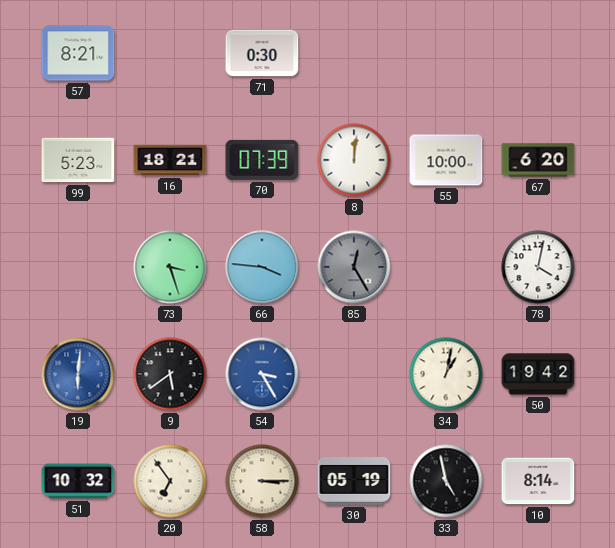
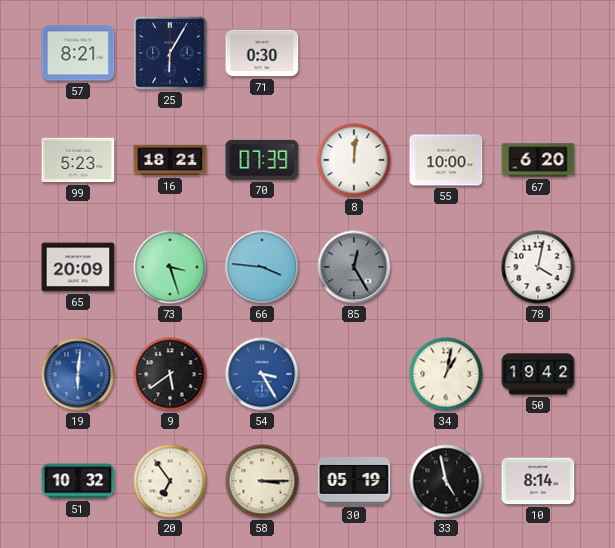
25: none -> 6:05
65: none -> 20:09
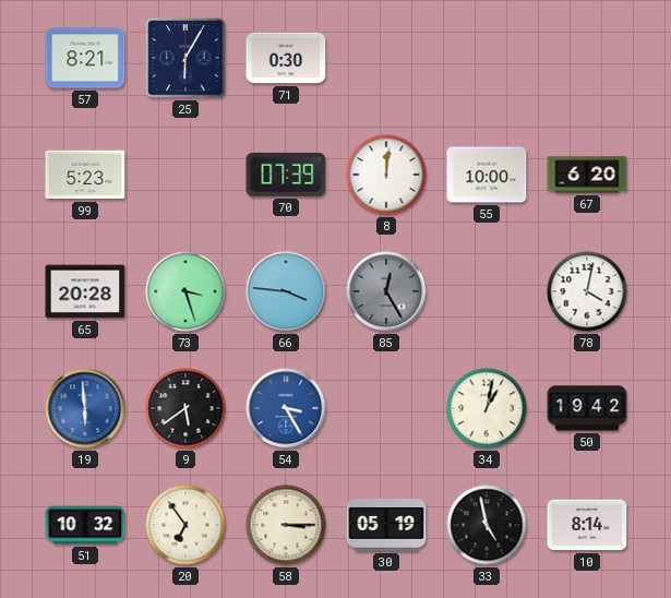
16: 18:21 -> none
65: 20:09 -> 20:28
19: 6:01 -> 5:59
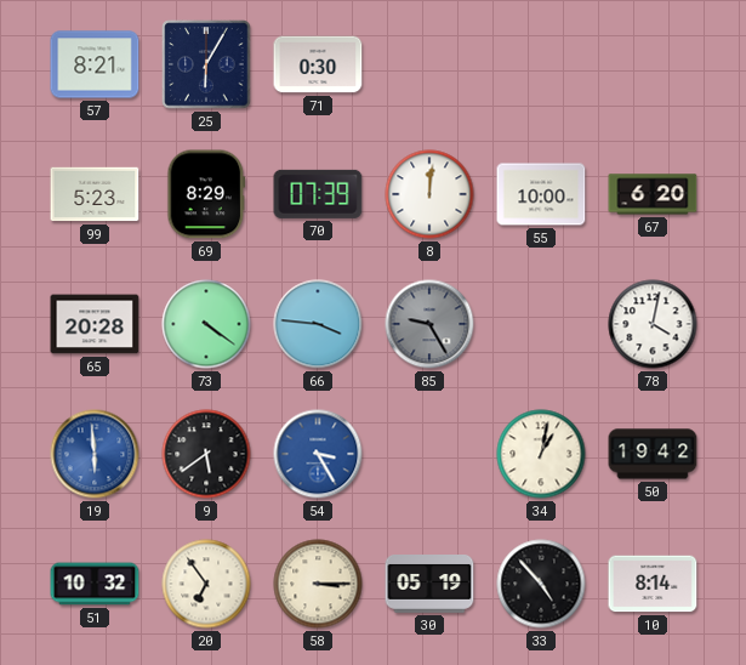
69: none -> 8:29
73: 3:27 -> 4:21
85: 12:25 -> 9:25
33: 4:58 -> 4:53
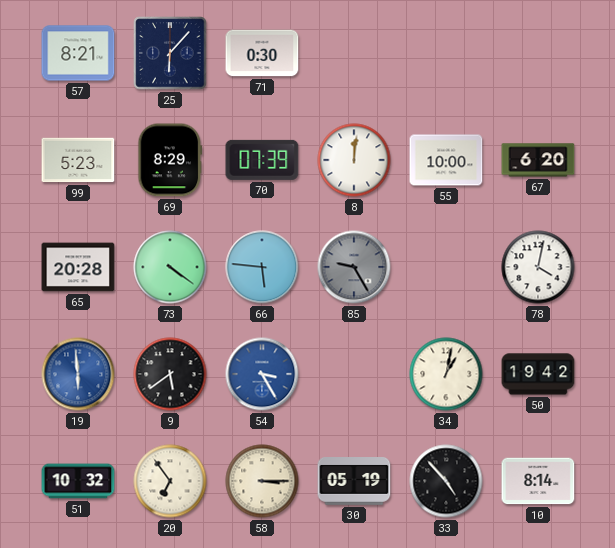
25: 6:05 -> 6:07
66: 3:46 -> 5:46
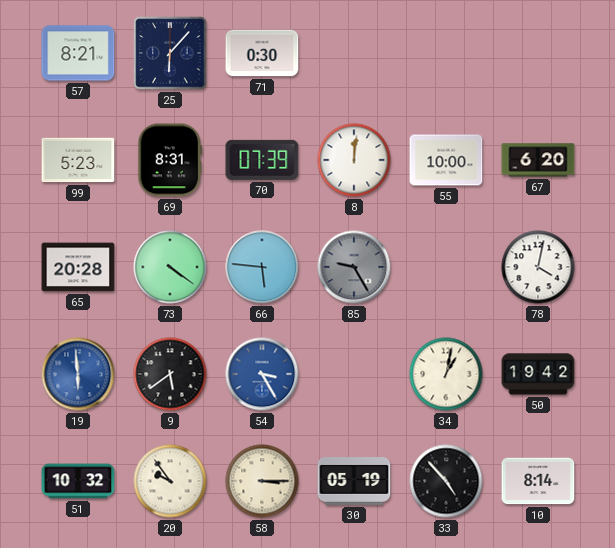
69: 8:29 -> 8:31
20: 6:54 -> 9:54
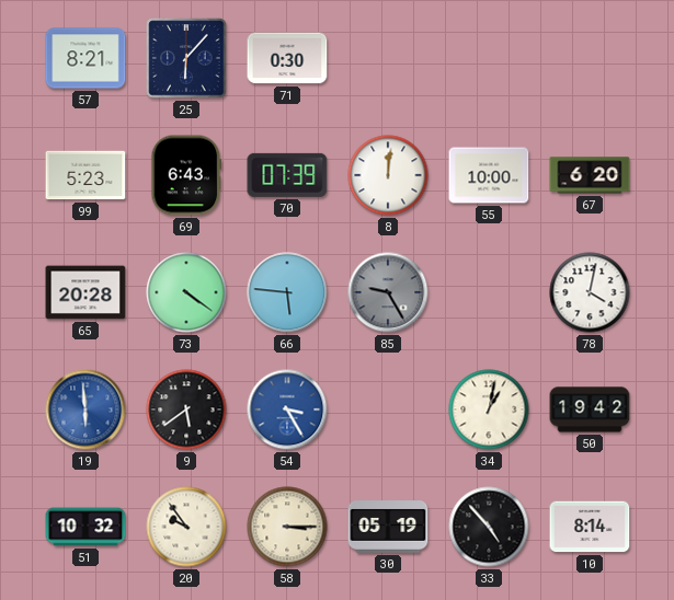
69: 8:31 -> 6:43
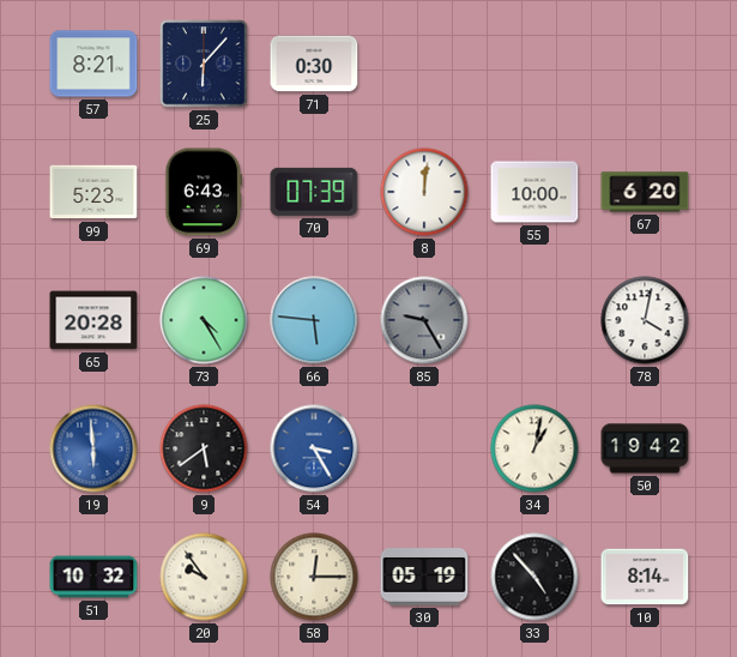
73: 4:21 -> 4:25
58: 3:15 -> 12:15
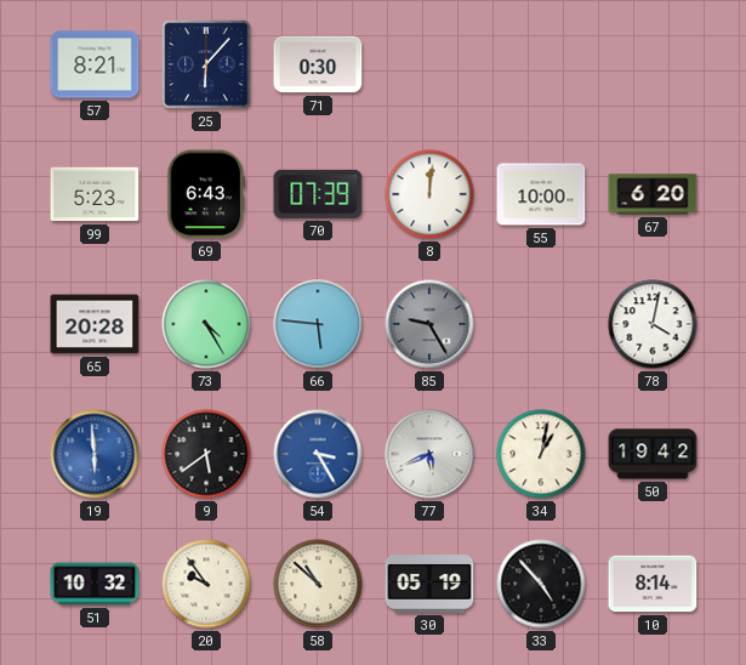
77: none -> 5:41
58: 12:15 -> 10:52
